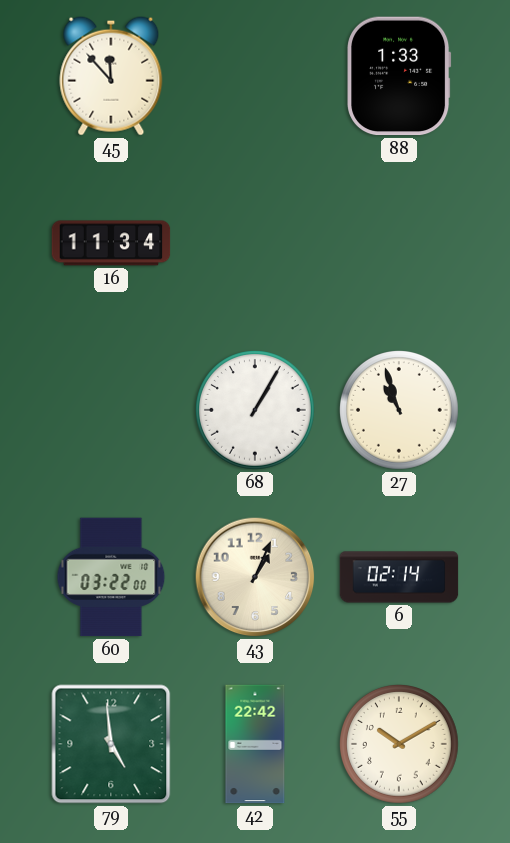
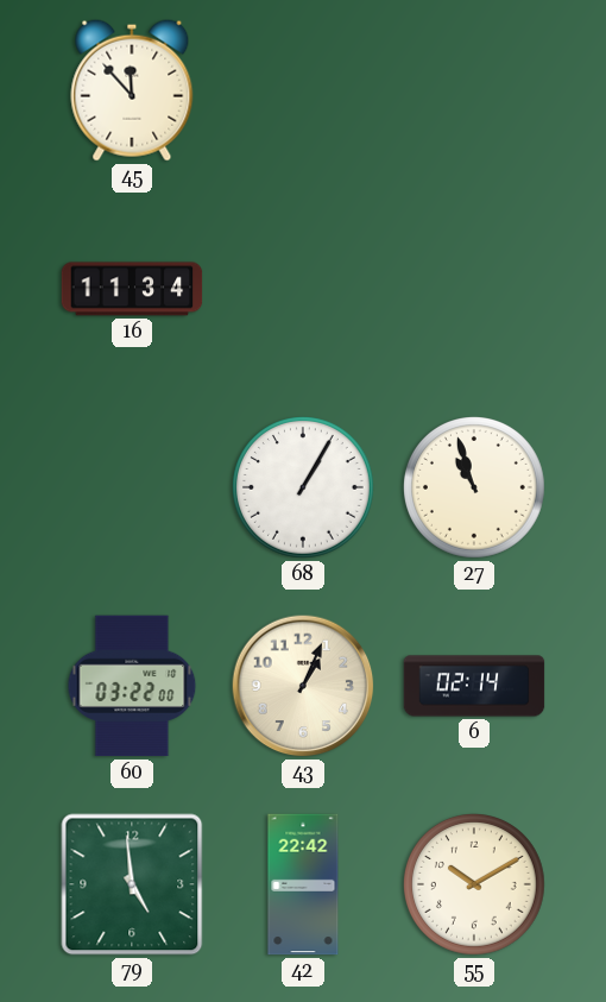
88: 1:33 -> none
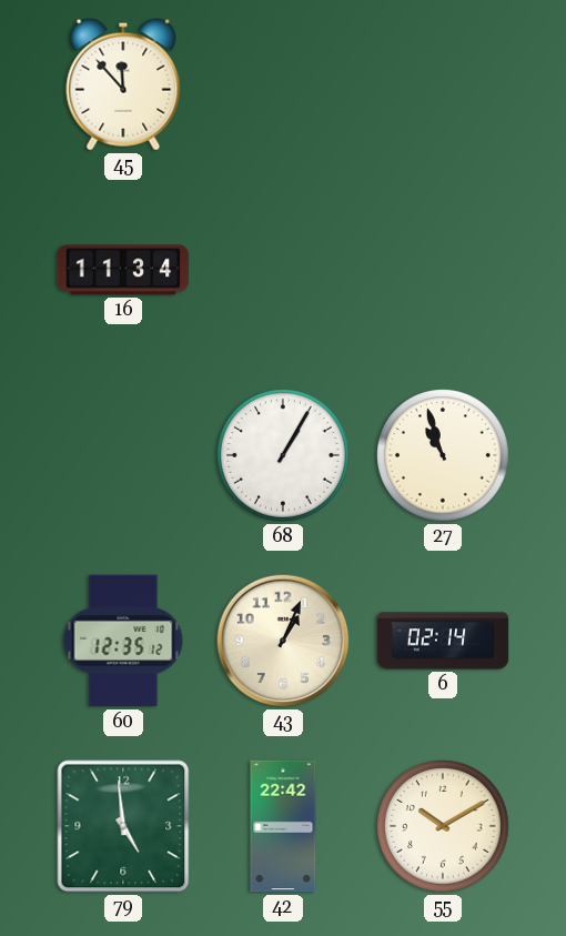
60: 03:22 -> 12:35
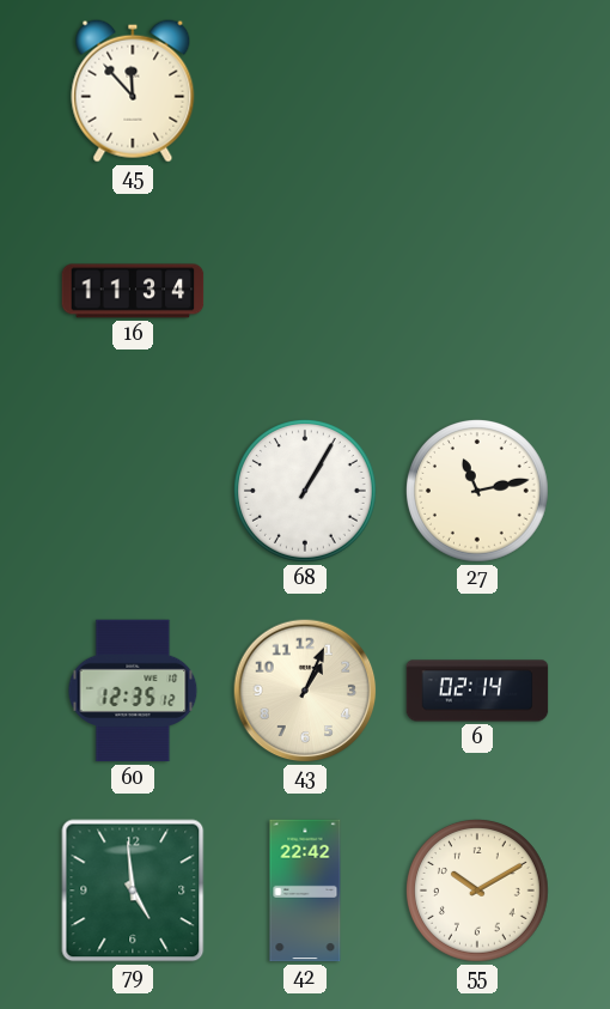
27: 10:57 -> 11:13
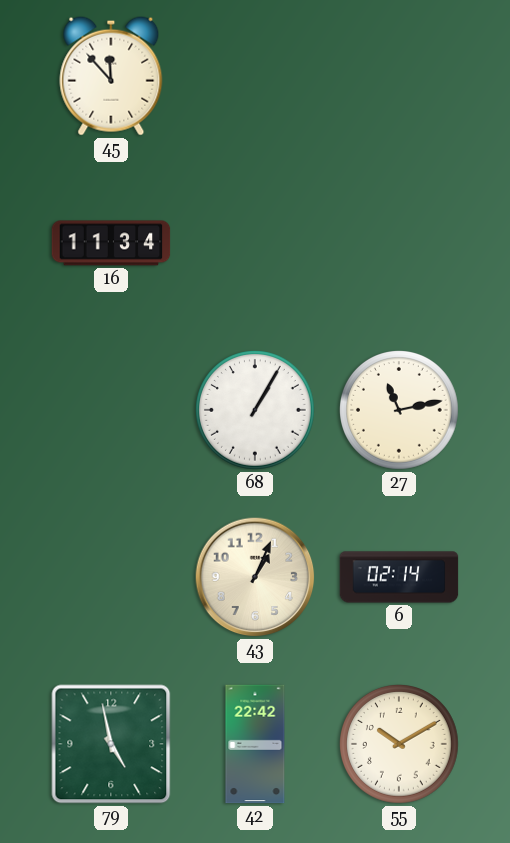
60: 12:35 -> none
79: 4:59 -> 4:58
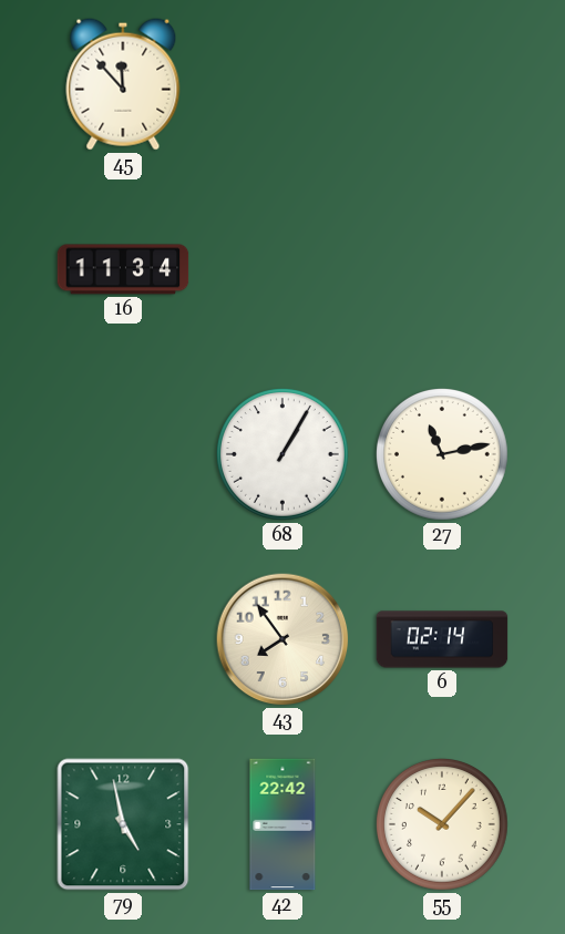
43: 1:04 -> 7:54
55: 10:10 -> 10:07
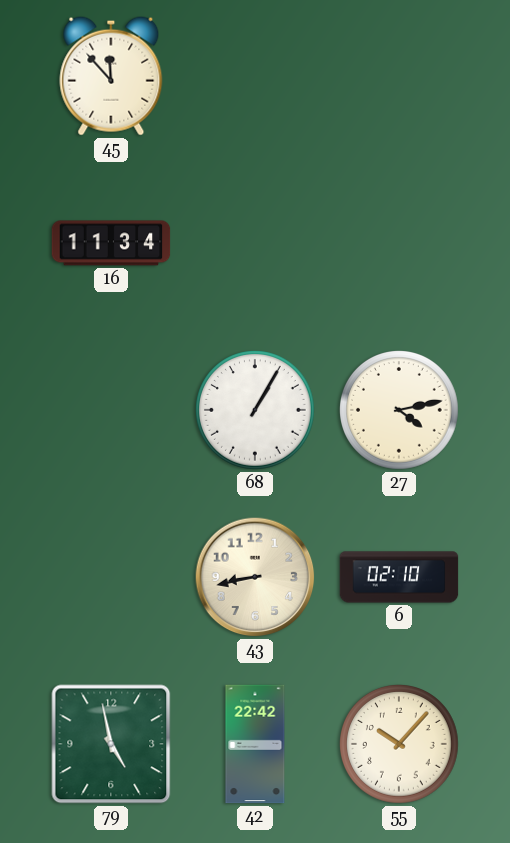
27: 11:13 -> 4:13
43: 7:54 -> 8:43
6: 02:14 -> 02:10
